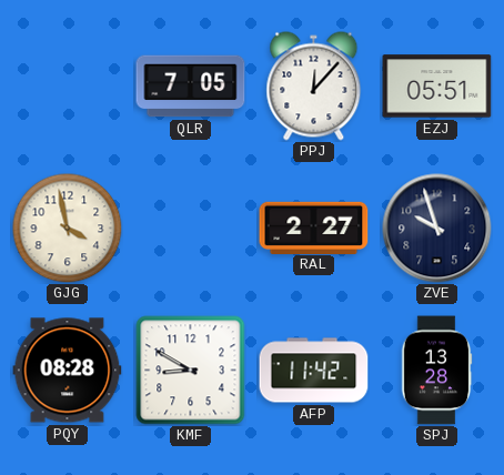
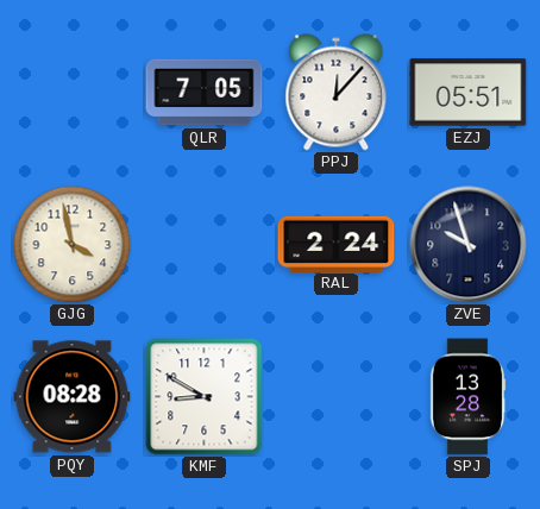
RAL: 2:27 -> 2:24
AFP: 11:42 -> none
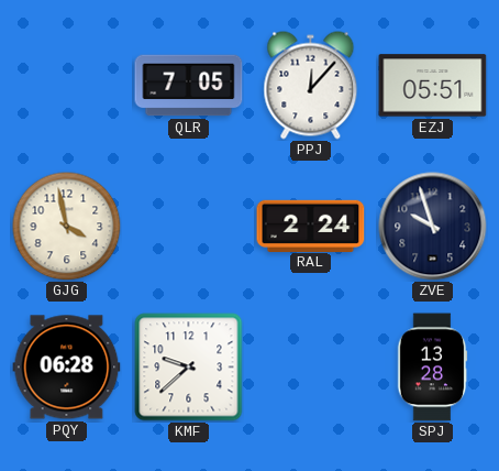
PQY: 08:28 -> 06:28
KMF: 8:50 -> 9:38
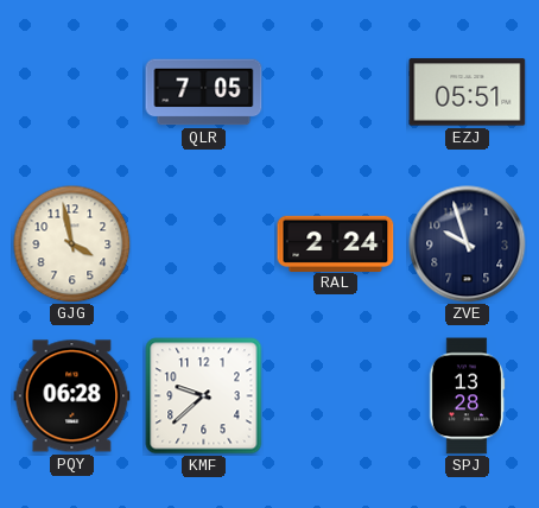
PPJ: 12:07 -> none
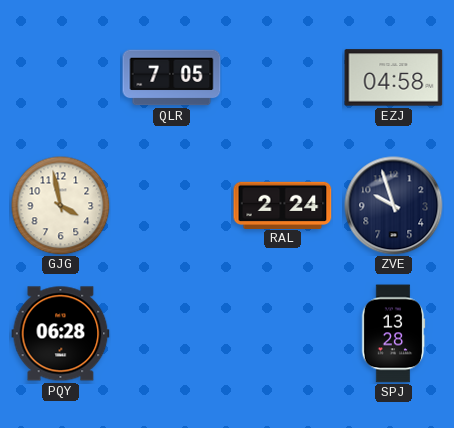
EZJ: 05:51 -> 04:58
KMF: 9:38 -> none
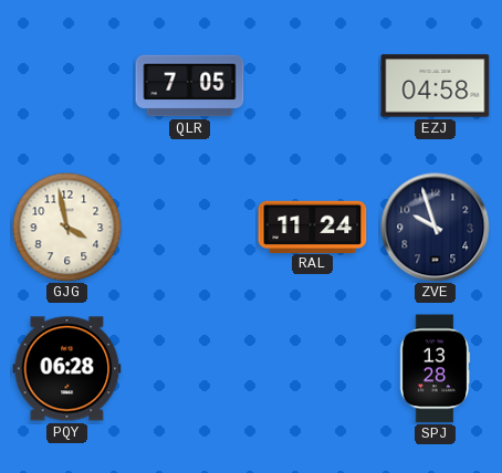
RAL: 2:24 -> 11:24
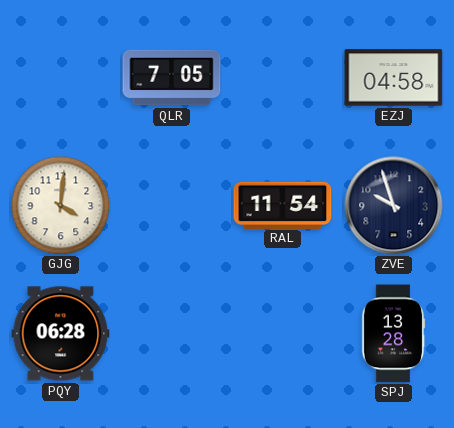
GJG: 3:58 -> 4:01
RAL: 11:24 -> 11:54
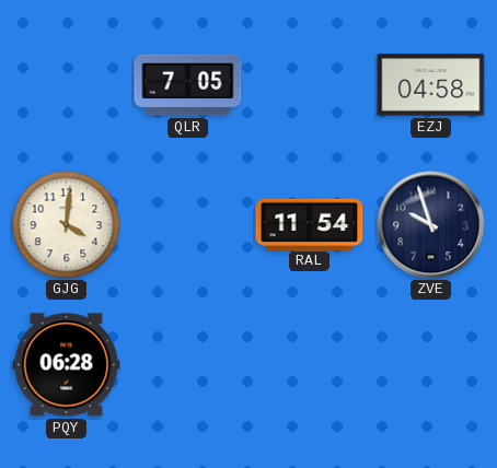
SPJ: 13:28 -> none
